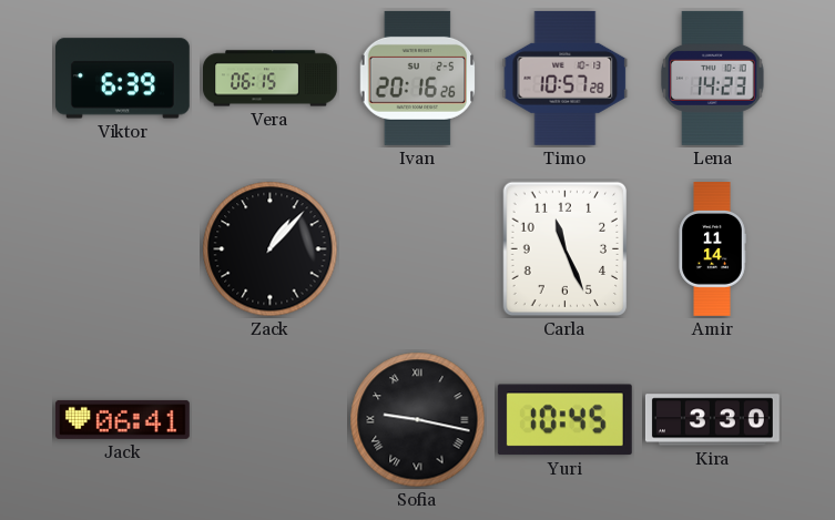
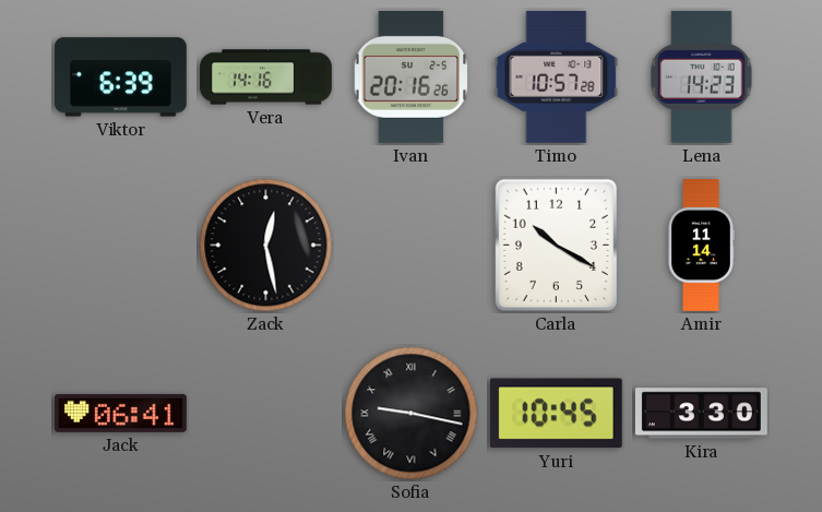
Vera: 06:15 -> 14:16
Zack: 1:07 -> 12:28
Carla: 11:26 -> 10:20
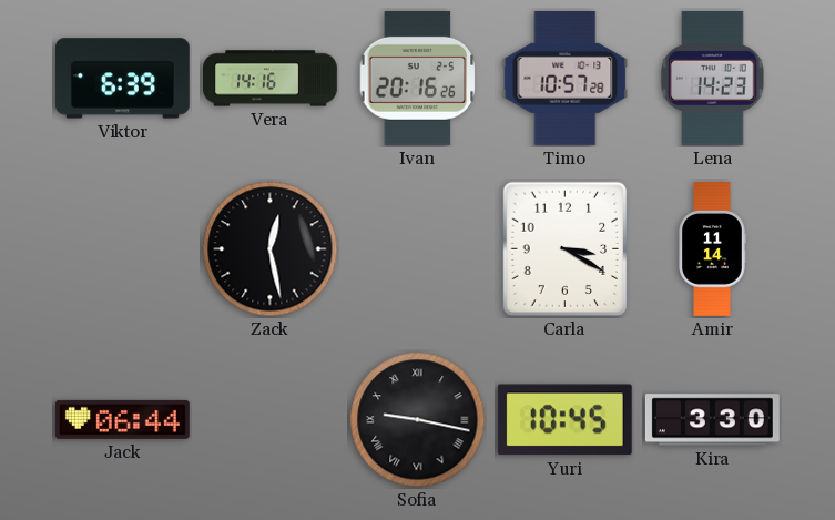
Carla: 10:20 -> 3:20
Jack: 06:41 -> 06:44
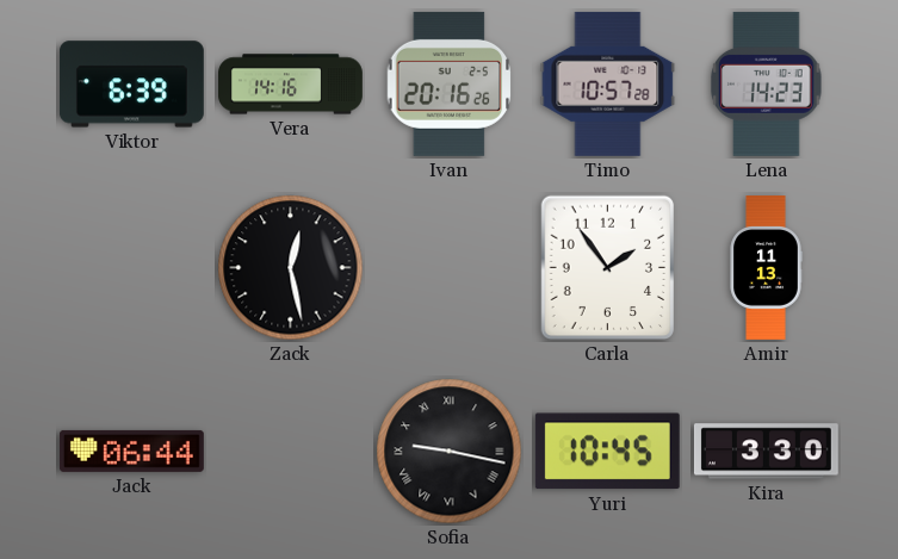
Carla: 3:20 -> 1:54
Amir: 11:14 -> 11:13
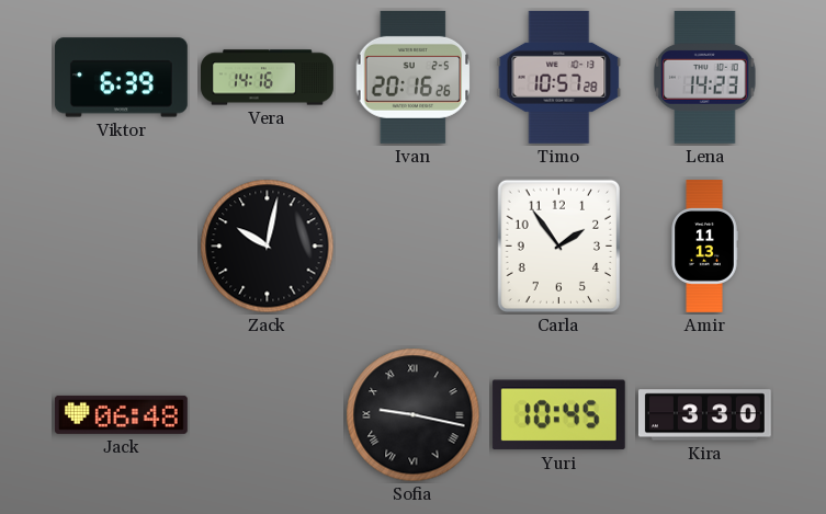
Zack: 12:28 -> 10:02
Jack: 06:44 -> 06:48
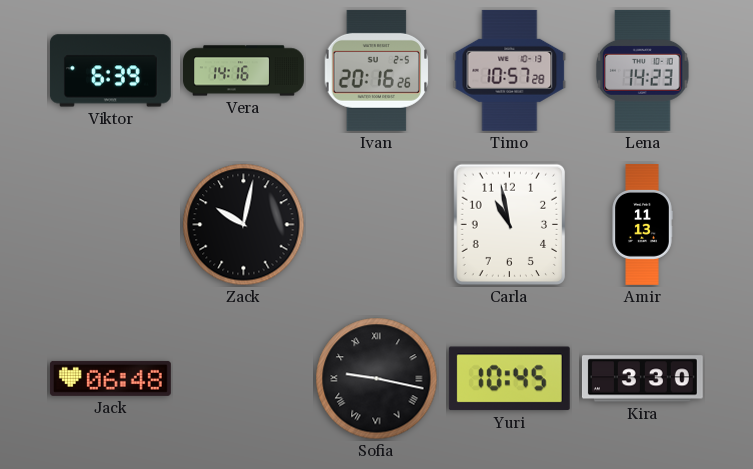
Carla: 1:54 -> 10:58
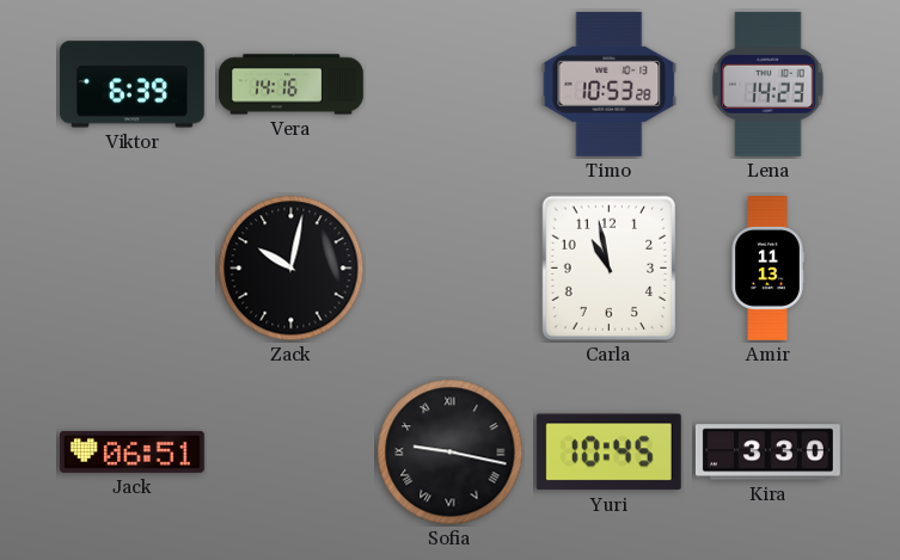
Ivan: 20:16 -> none
Timo: 10:57 -> 10:53
Jack: 06:48 -> 06:51
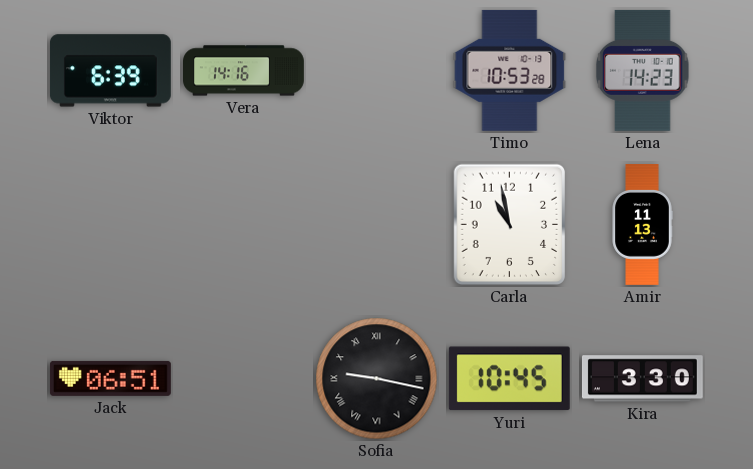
Zack: 10:02 -> none
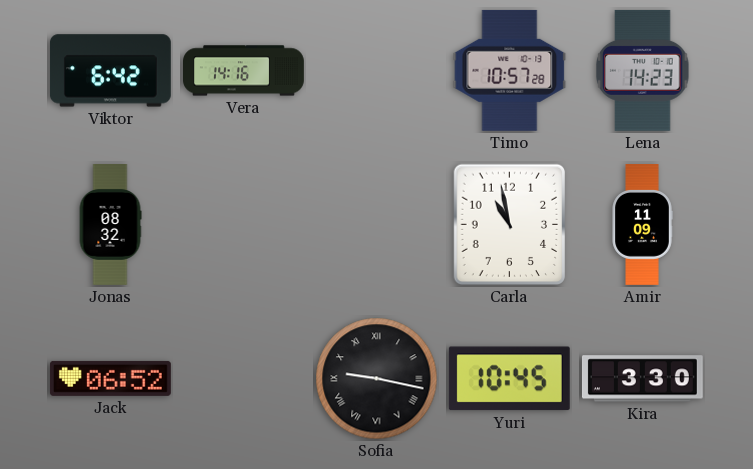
Viktor: 6:39 -> 6:42
Timo: 10:53 -> 10:57
Jonas: none -> 08:32
Amir: 11:13 -> 11:09
Jack: 06:51 -> 06:52
